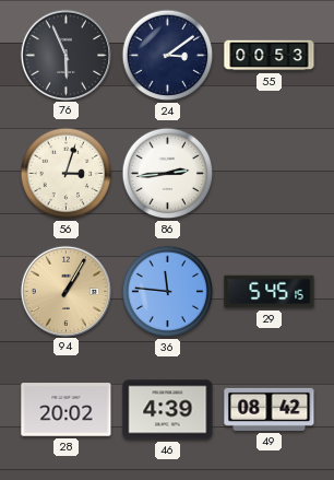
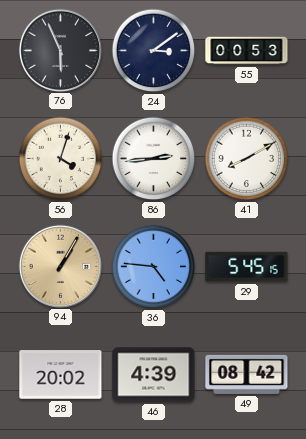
56: 3:03 -> 4:03
41: none -> 8:10
36: 11:46 -> 4:46
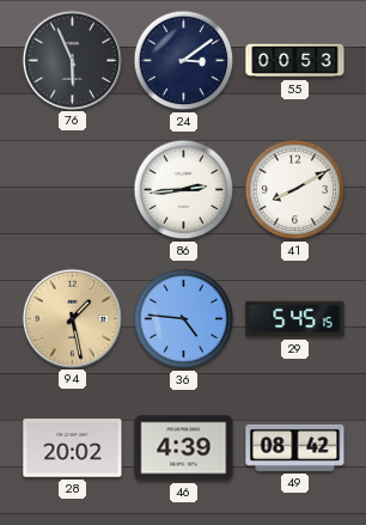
56: 4:03 -> none
94: 1:05 -> 1:28
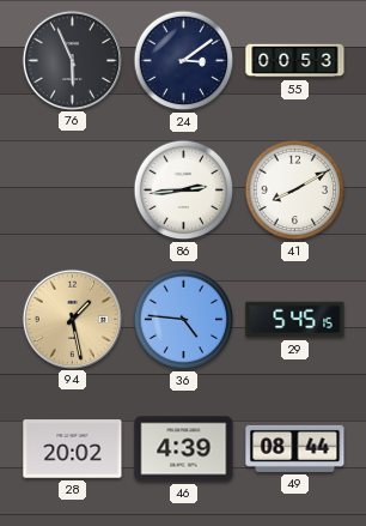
49: 08:42 -> 08:44
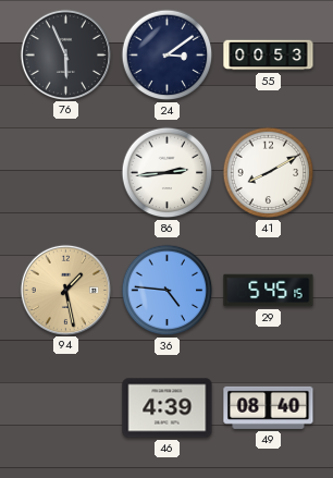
28: 20:02 -> none
49: 08:44 -> 08:40
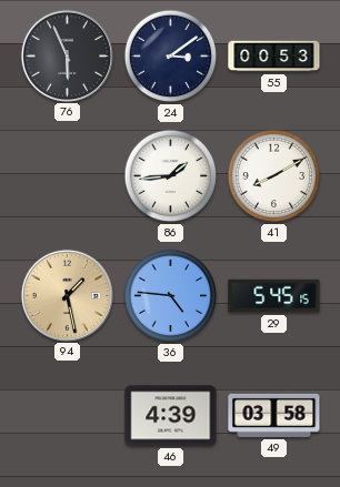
86: 2:44 -> 1:44
49: 08:40 -> 03:58
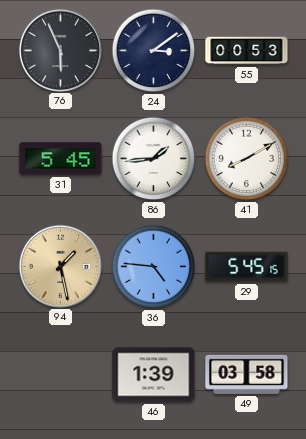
31: none -> 5:45
46: 4:39 -> 1:39
